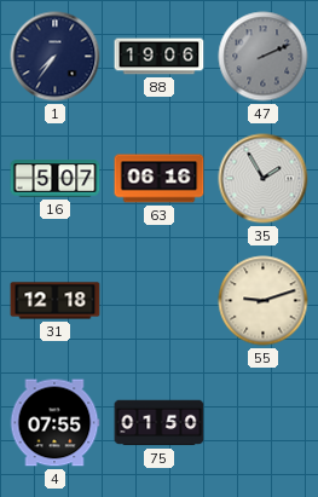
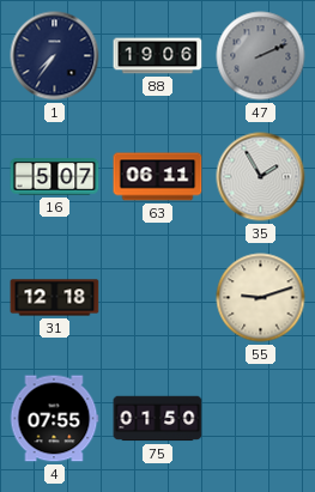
63: 06:16 -> 06:11
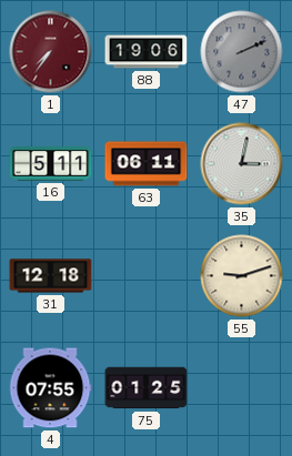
1 dial: navy -> burgundy
16: 5:07 -> 5:11
35: 1:55 -> 3:02
75: 01:50 -> 01:25
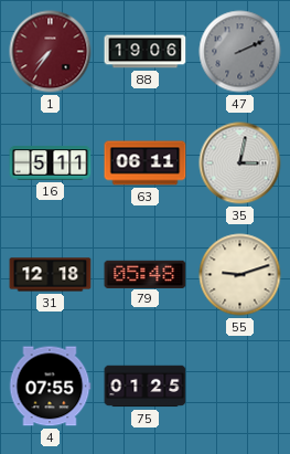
79: none -> 05:48
